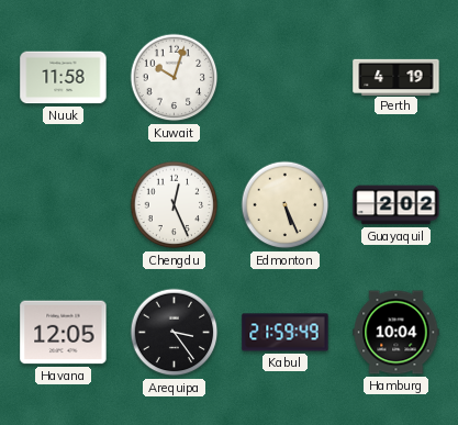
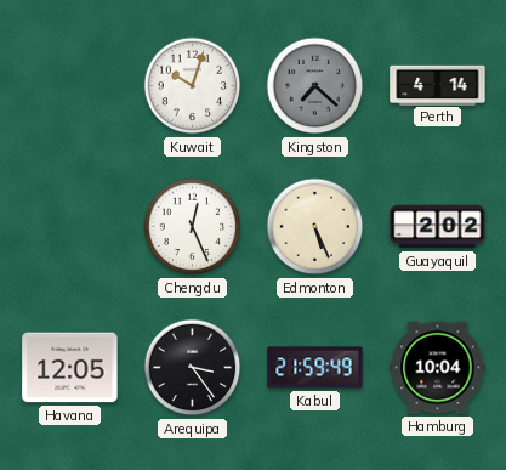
Nuuk: 11:58 -> none
Kingston: none -> 7:22
Perth: 4:19 -> 4:14
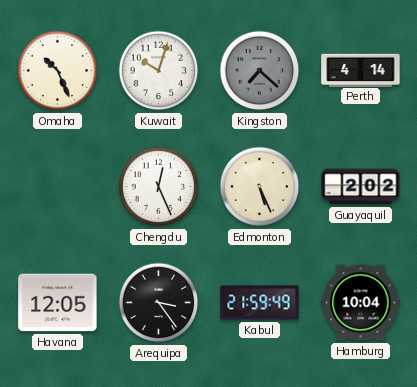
Omaha: none -> 10:26
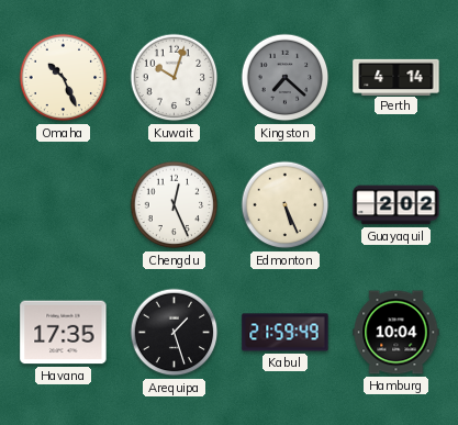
Havana: 12:05 -> 17:35
Arequipa: 3:24 -> 1:27
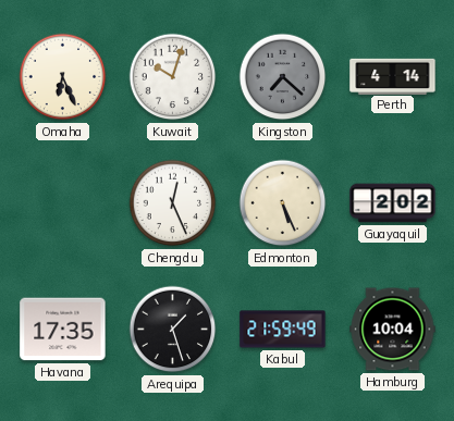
Omaha: 10:26 -> 6:26
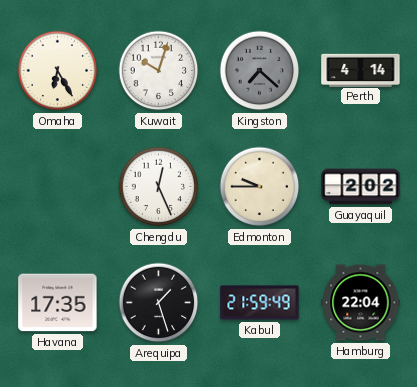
Omaha: 6:26 -> 6:25
Edmonton: 5:26 -> 9:45
Hamburg: 10:04 -> 22:04
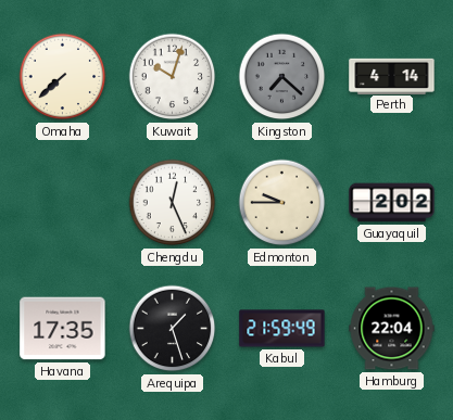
Omaha: 6:25 -> 7:38
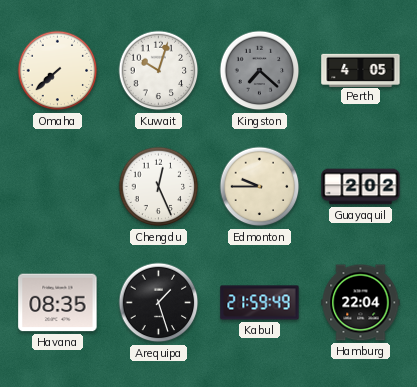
Perth: 4:14 -> 4:05
Havana: 17:35 -> 08:35
